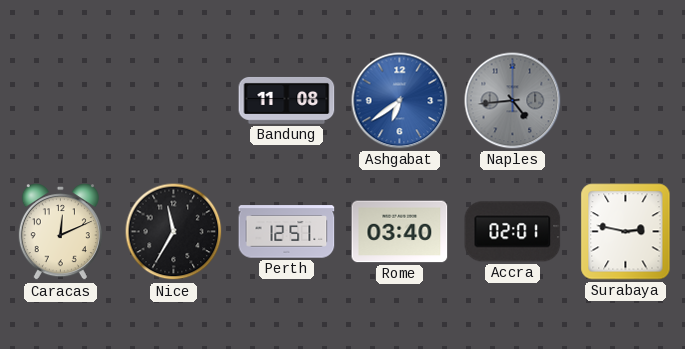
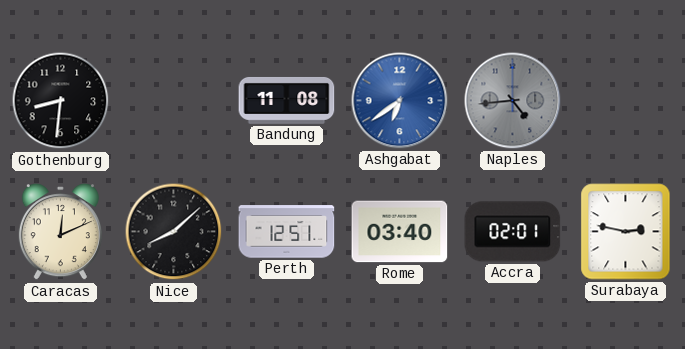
Gothenburg: none -> 8:31
Nice: 11:35 -> 8:08
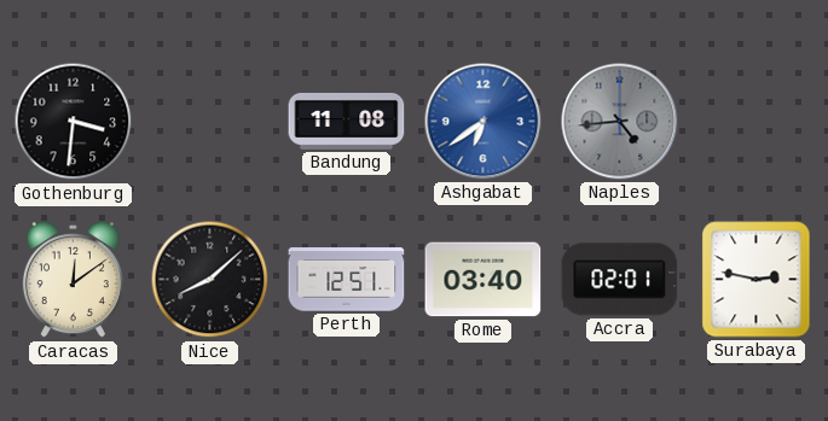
Gothenburg: 8:31 -> 3:31
Caracas: 12:11 -> 12:09
